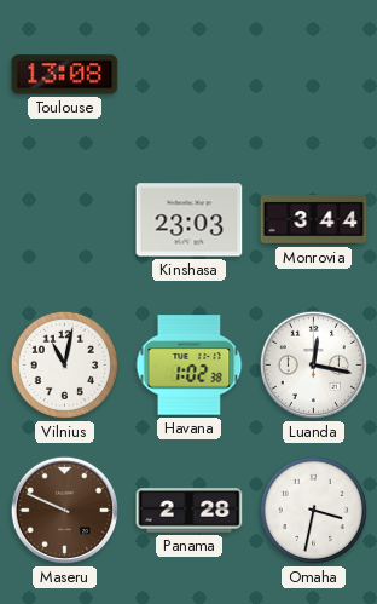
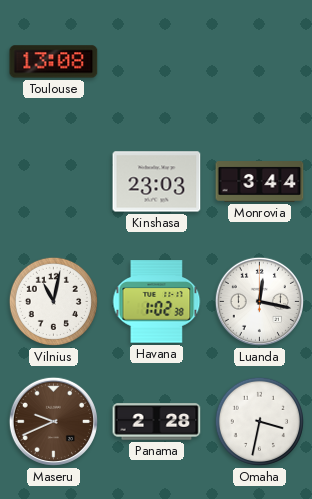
Maseru: 9:49 -> 9:41
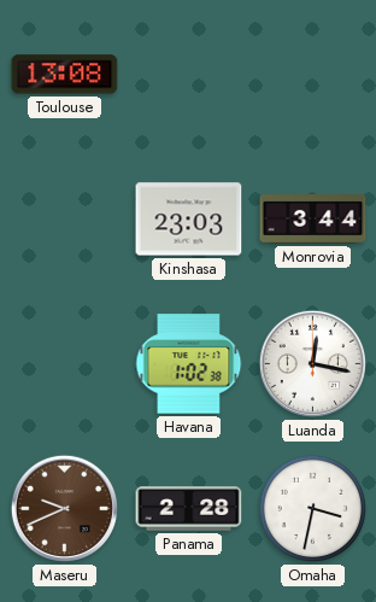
Vilnius: 11:02 -> none
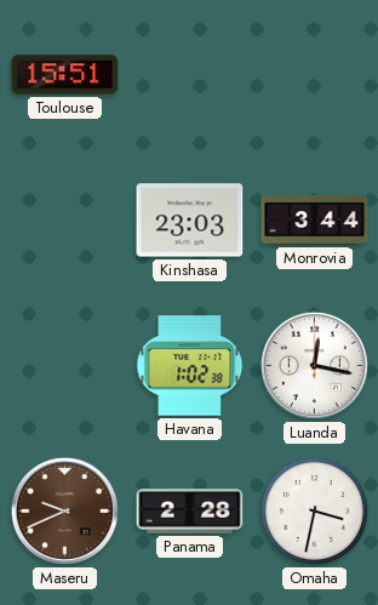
Toulouse: 13:08 -> 15:51
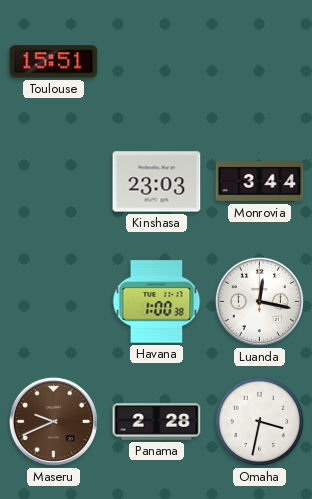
Havana: 1:02 -> 1:00
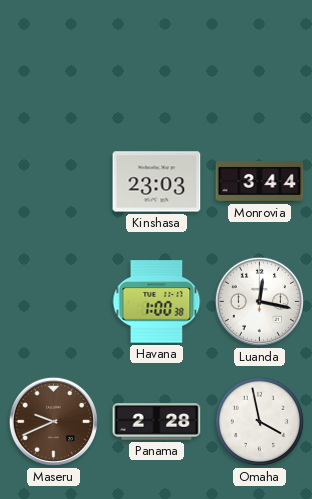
Toulouse: 15:51 -> none
Omaha: 3:32 -> 3:58
